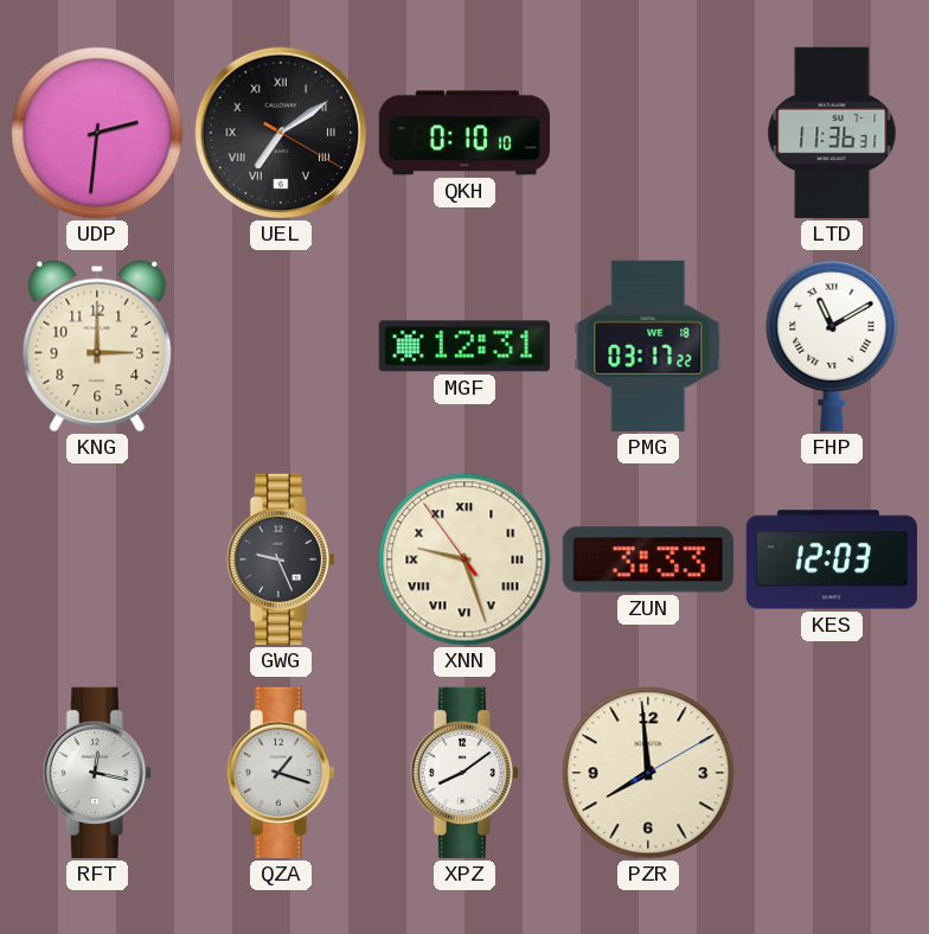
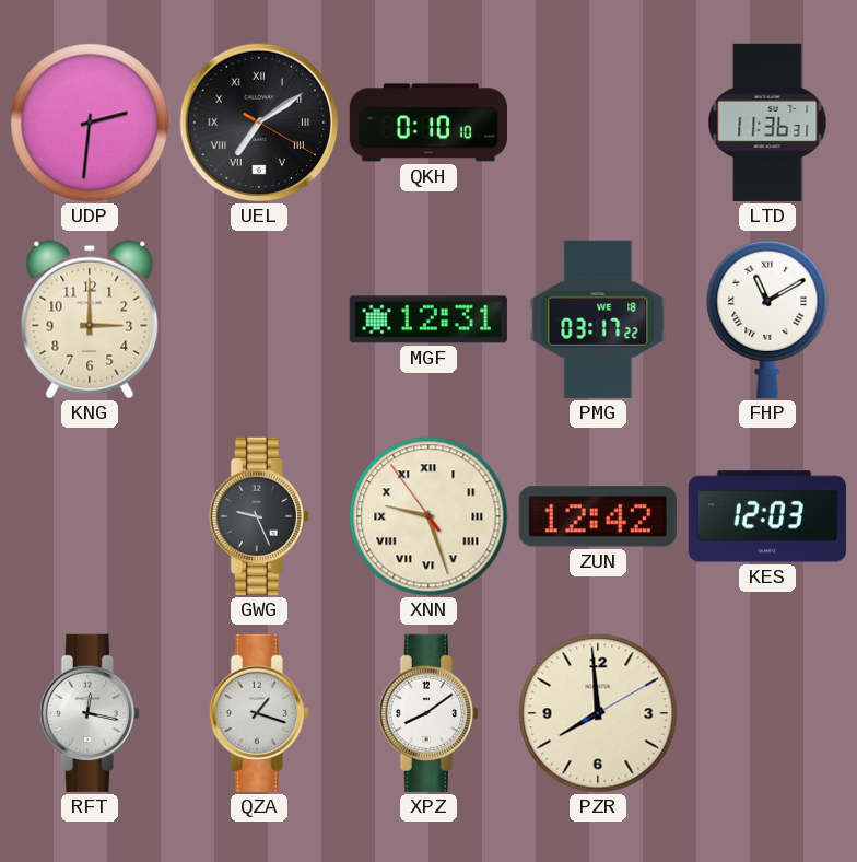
ZUN: 3:33 -> 12:42
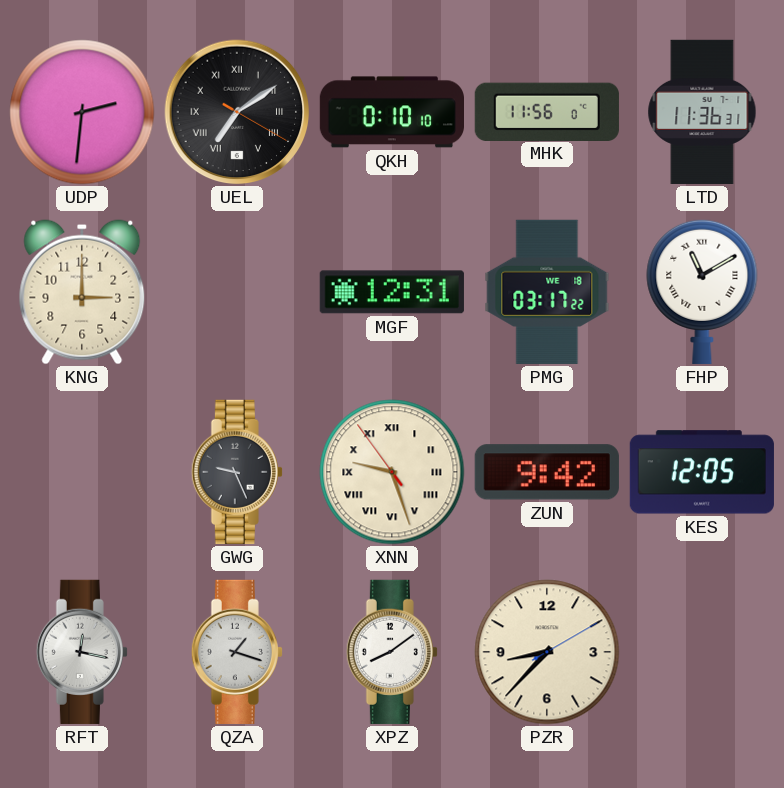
MHK: none -> 11:56
ZUN: 12:42 -> 9:42
KES: 12:03 -> 12:05
PZR: 7:59 -> 8:37
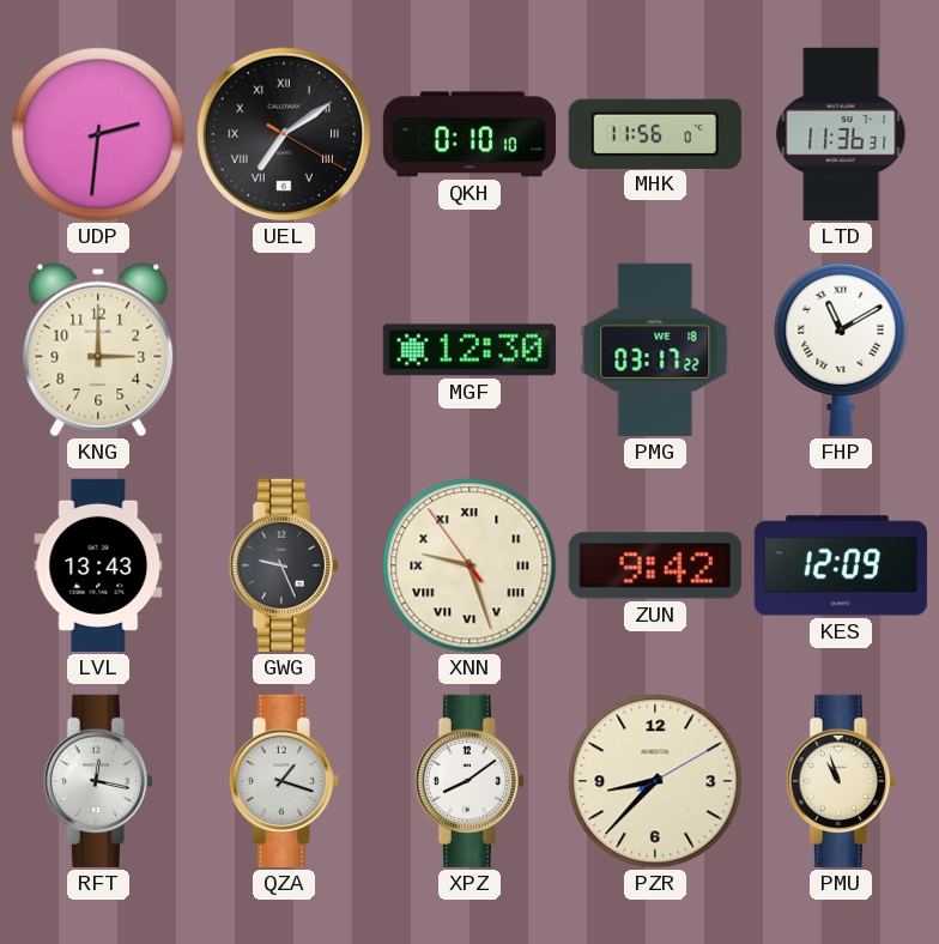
MGF: 12:31 -> 12:30
LVL: none -> 13:43
KES: 12:05 -> 12:09
PMU: none -> 10:57
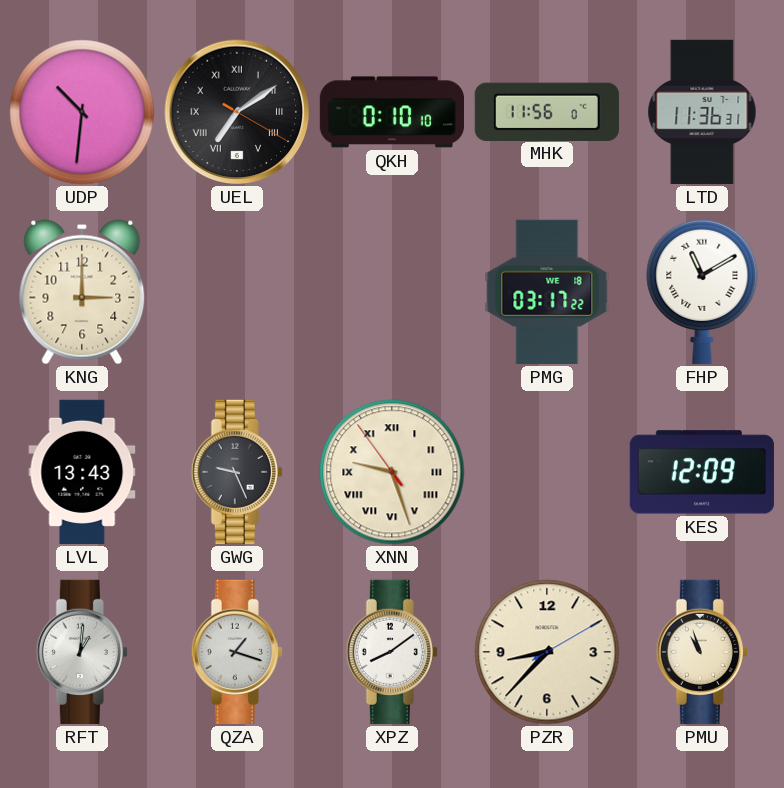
UDP: 2:31 -> 10:31
MGF: 12:30 -> none
ZUN: 9:42 -> none
RFT: 12:17 -> 1:01
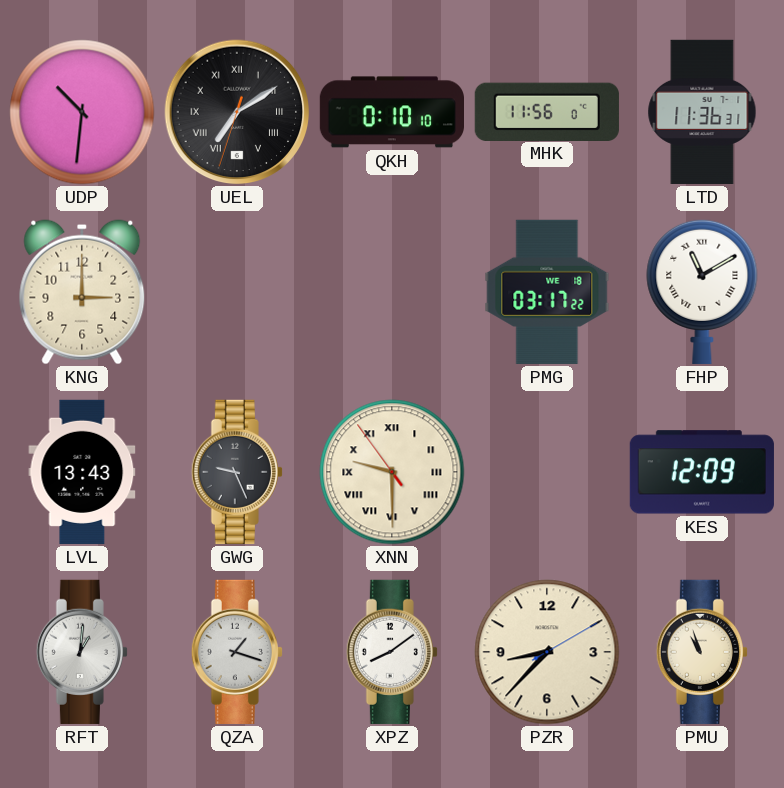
UEL: 7:09:20 -> 7:09:33
XNN: 9:26 -> 9:29
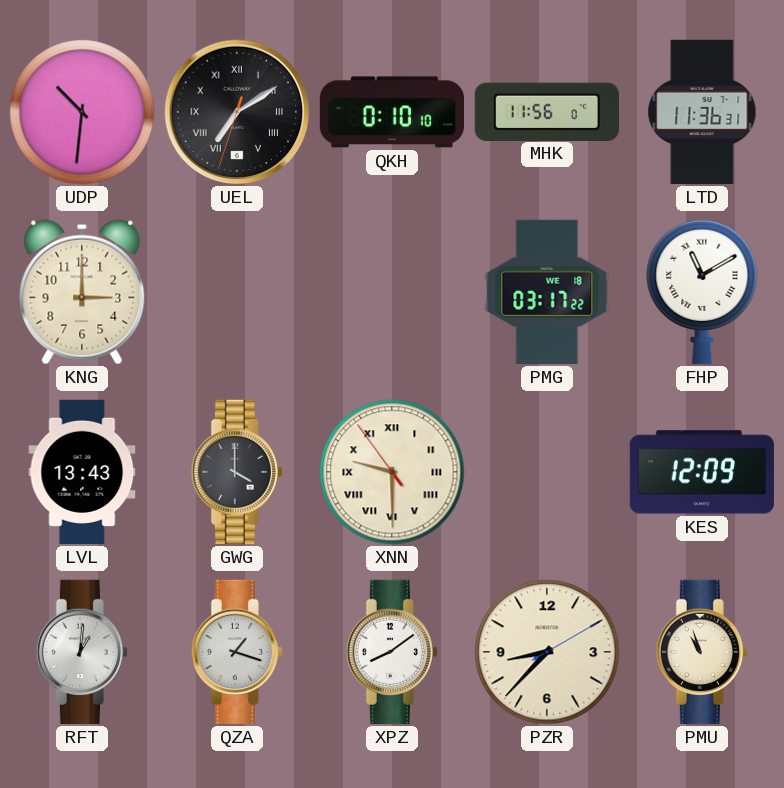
GWG: 9:26 -> 4:00
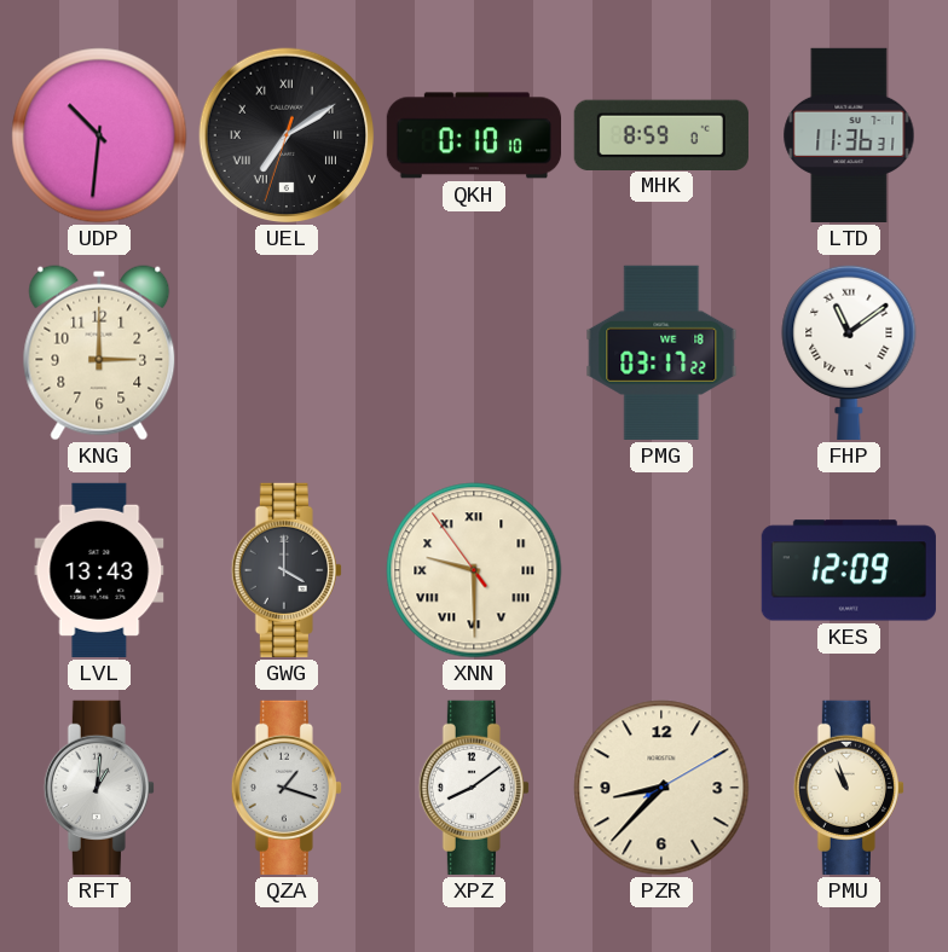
MHK: 11:56 -> 8:59
FHP: 11:10 -> 11:09
